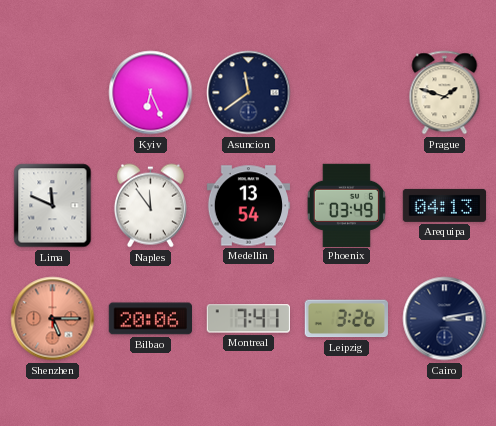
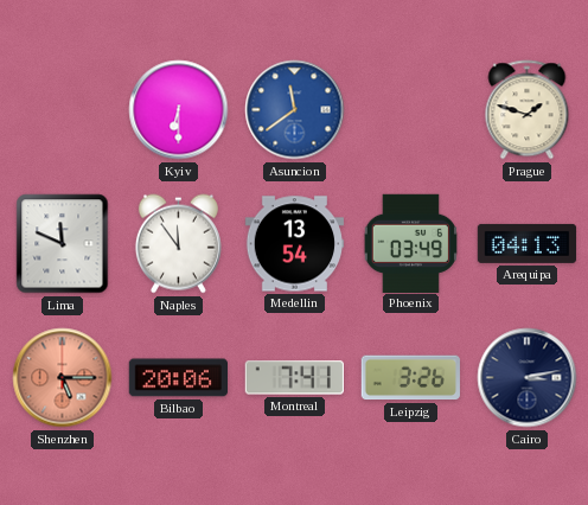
Kyiv: 6:26 -> 6:30
Asuncion dial: navy -> blue
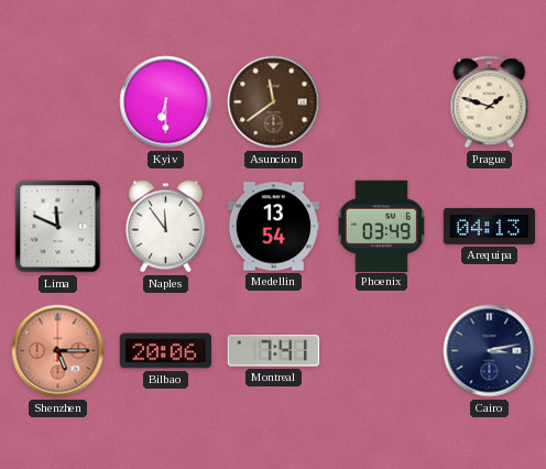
Asuncion dial: blue -> brown
Leipzig: 3:26 -> none
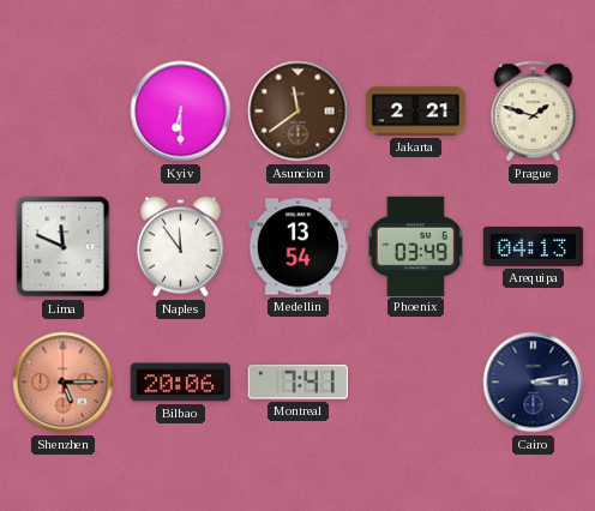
Jakarta: none -> 2:21
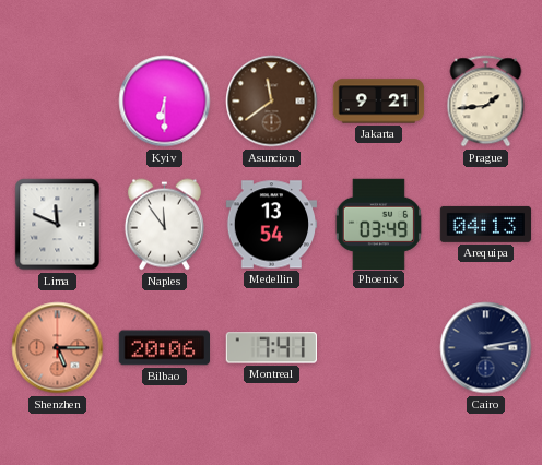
Jakarta: 2:21 -> 9:21
Prague: 1:48 -> 1:44
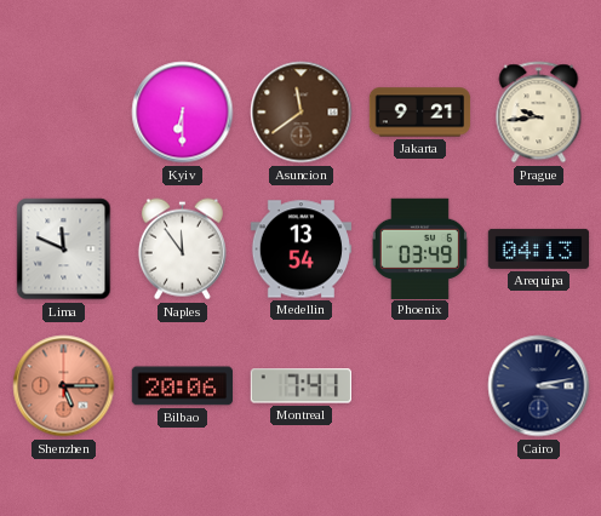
Prague: 1:44 -> 9:44
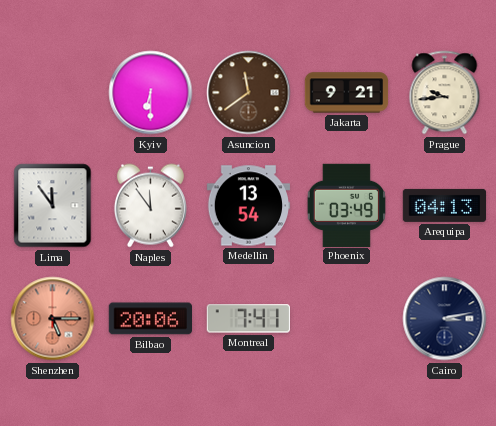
Lima: 11:49 -> 11:54
